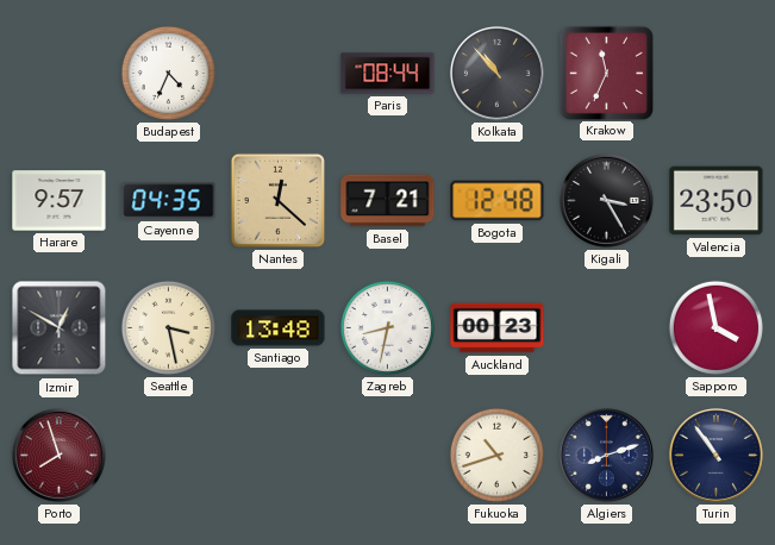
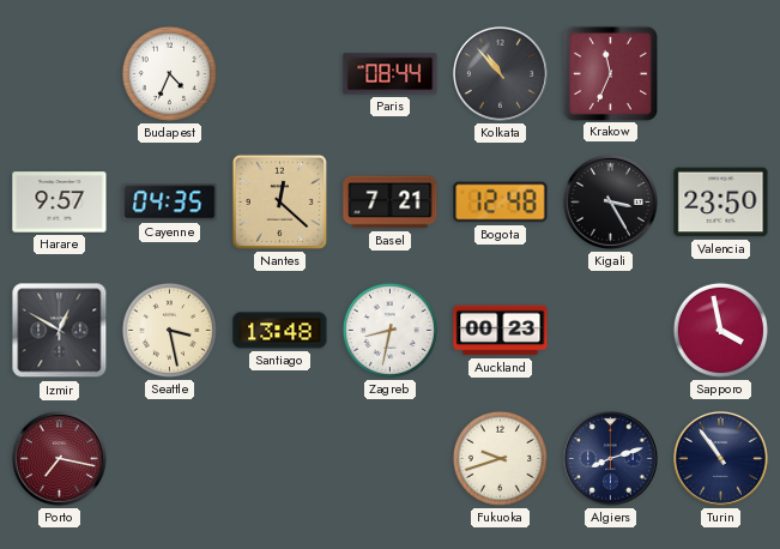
Porto: 7:57 -> 7:17
Fukuoka: 10:42 -> 9:42
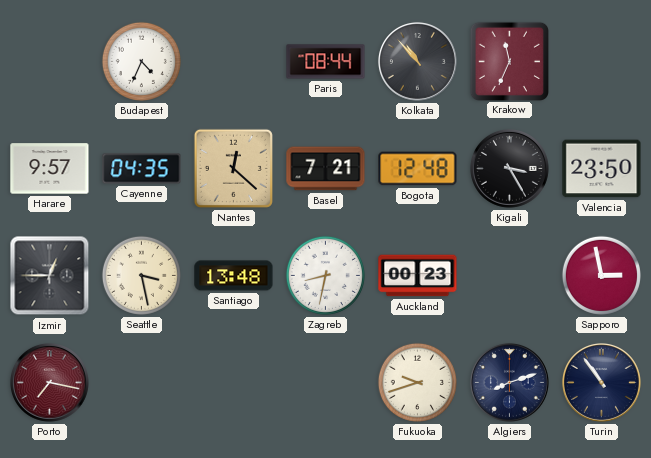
Izmir: 12:50 -> 12:45
Sapporo: 3:58 -> 2:58
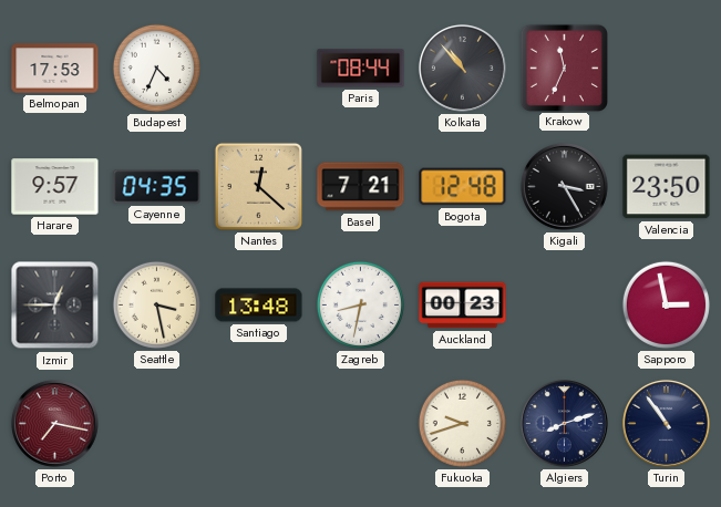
Belmopan: none -> 17:53
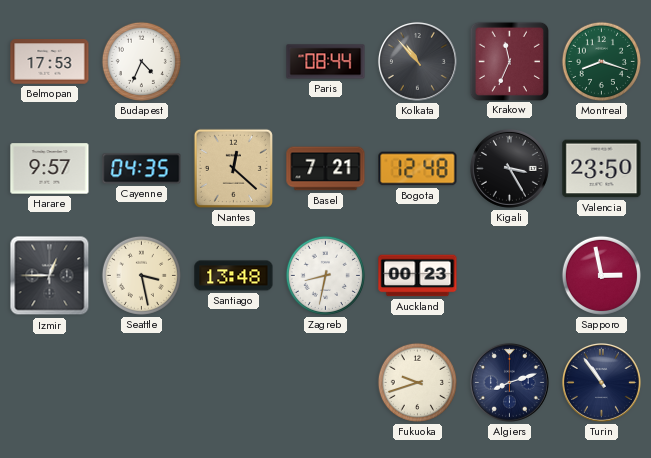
Montreal: none -> 8:18
Porto: 7:17 -> none
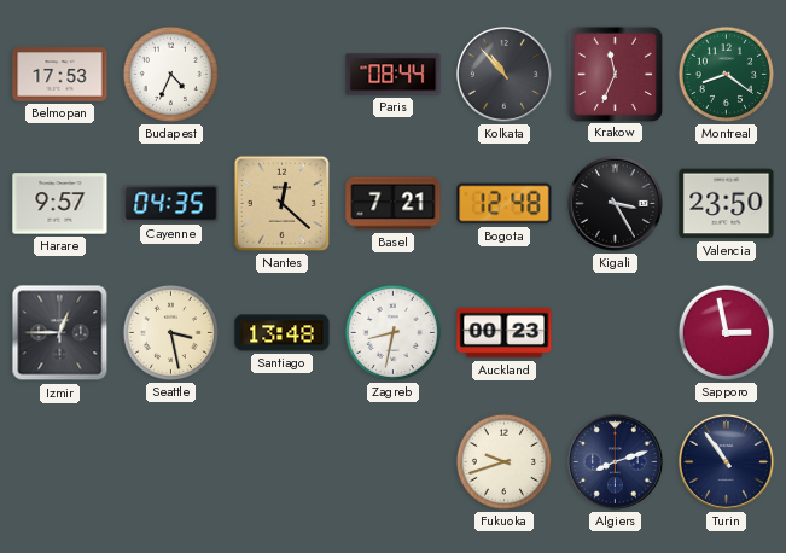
Montreal: 8:18 -> 8:21
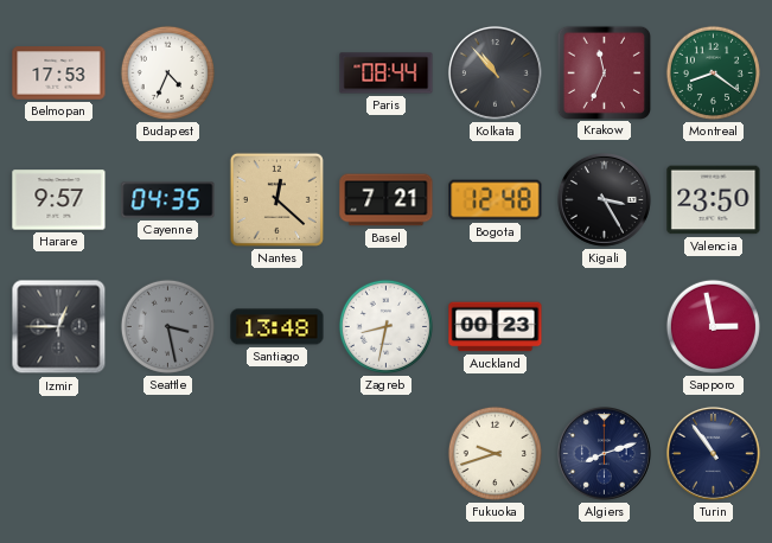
Seattle dial: cream -> grey
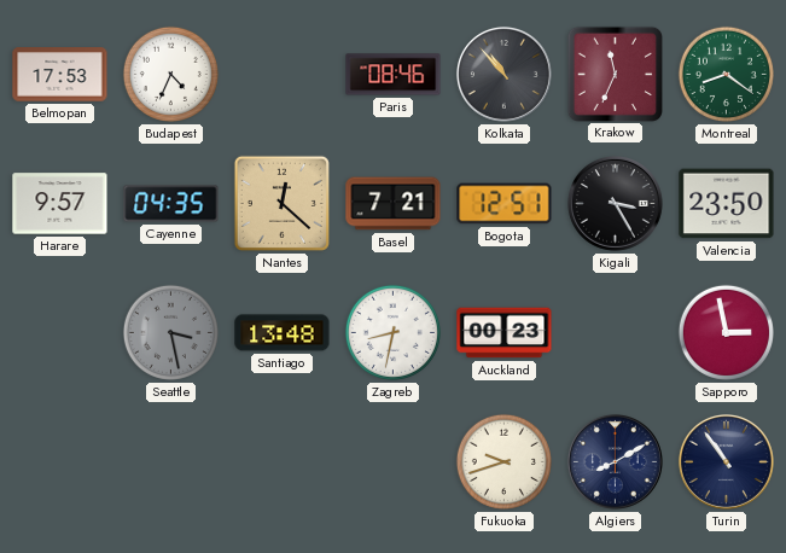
Paris: 08:44 -> 08:46
Bogota: 12:48 -> 12:51
Izmir: 12:45 -> none
Algiers: 8:12 -> 8:10
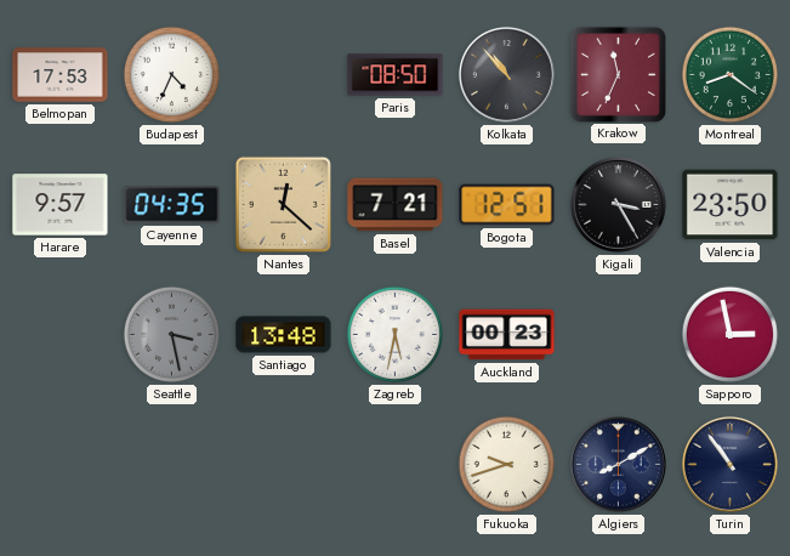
Paris: 08:46 -> 08:50
Zagreb: 8:32 -> 5:32
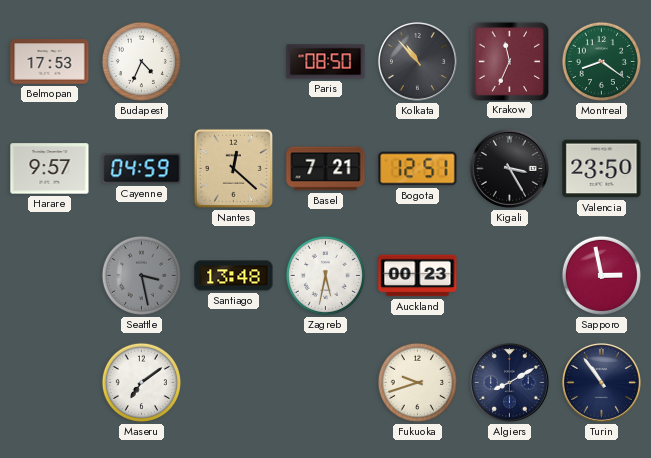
Cayenne: 04:35 -> 04:59
Maseru: none -> 7:09
